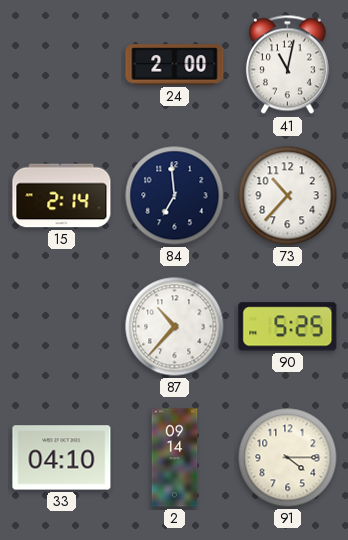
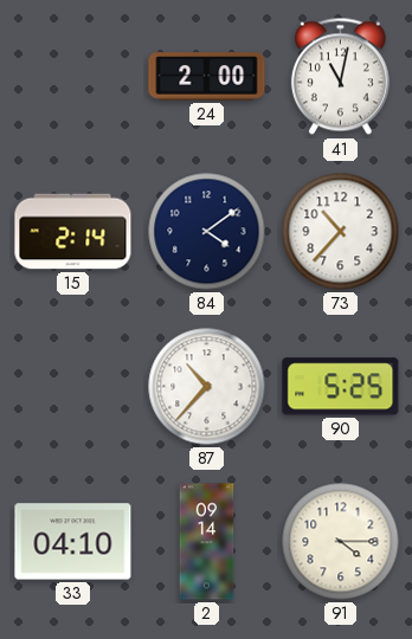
84: 6:59 -> 4:09
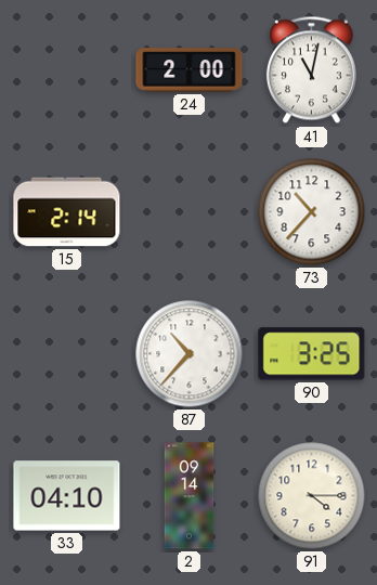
84: 4:09 -> none
90: 5:25 -> 3:25
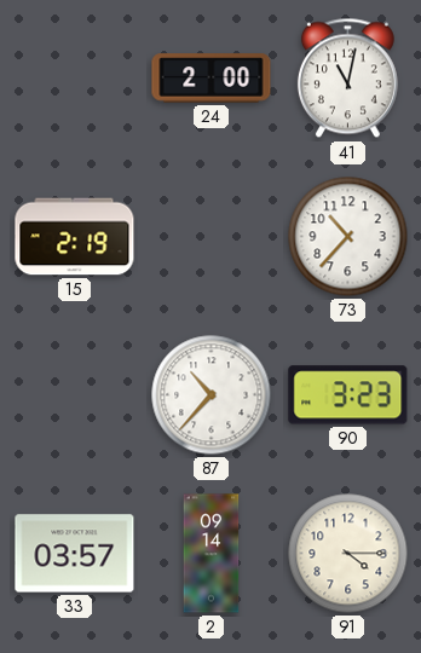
15: 2:14 -> 2:19
90: 3:25 -> 3:23
33: 04:10 -> 03:57
